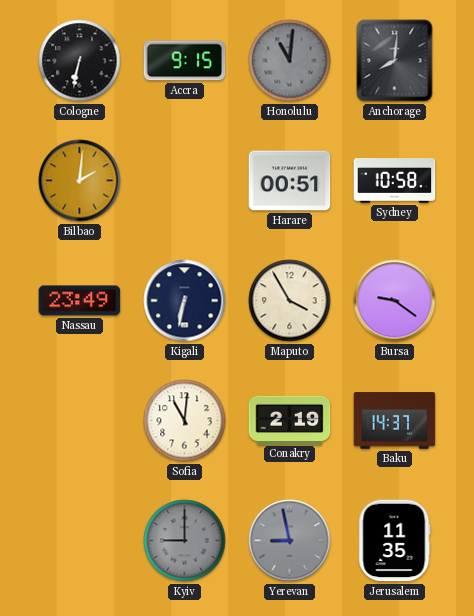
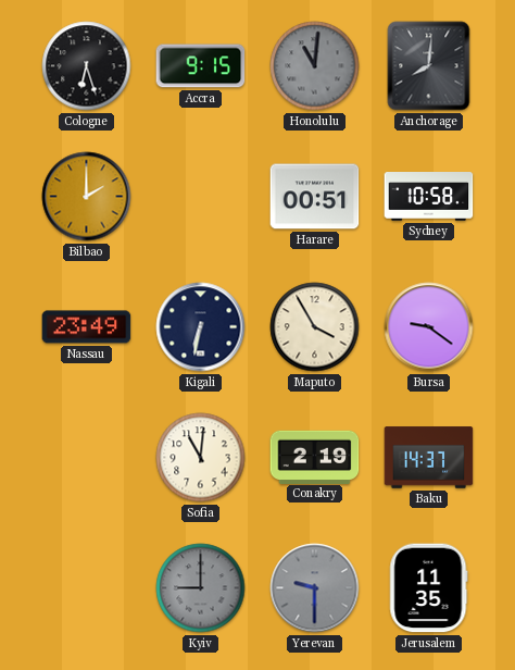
Cologne: 6:32 -> 6:27
Bilbao: 2:01 -> 2:00
Yerevan: 8:58 -> 9:30
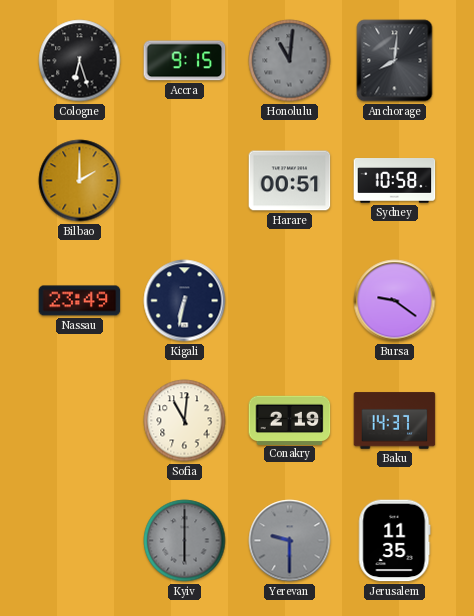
Maputo: 3:55 -> none
Kyiv: 9:00 -> 6:00
